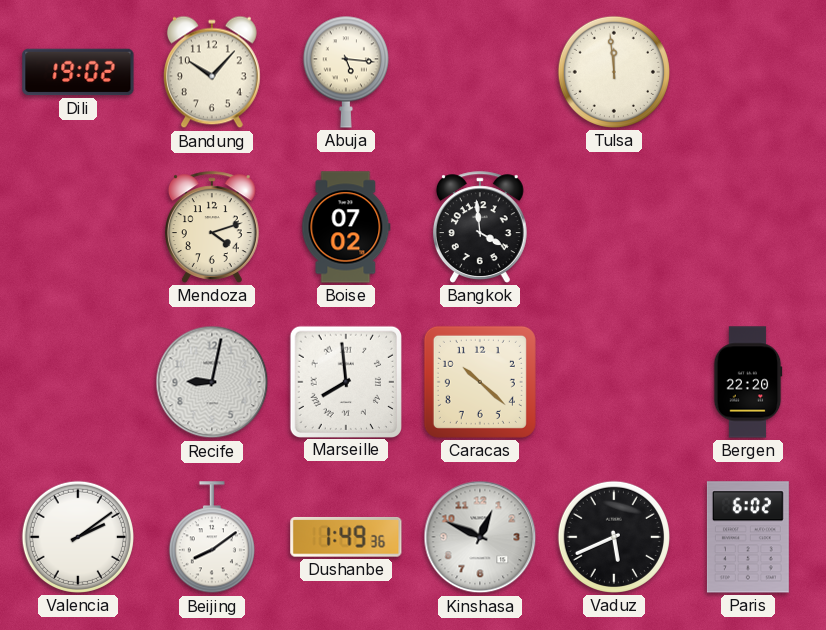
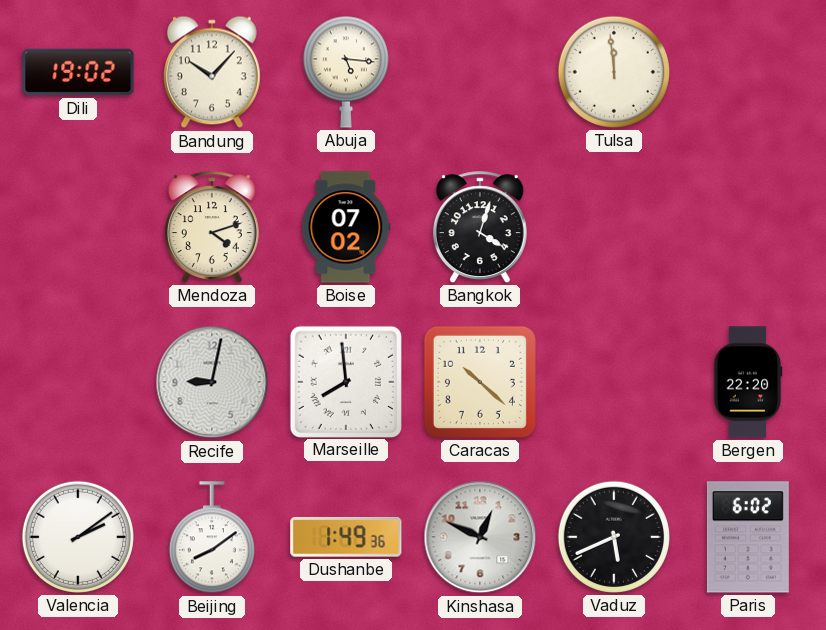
Bangkok: 3:59 -> 4:03
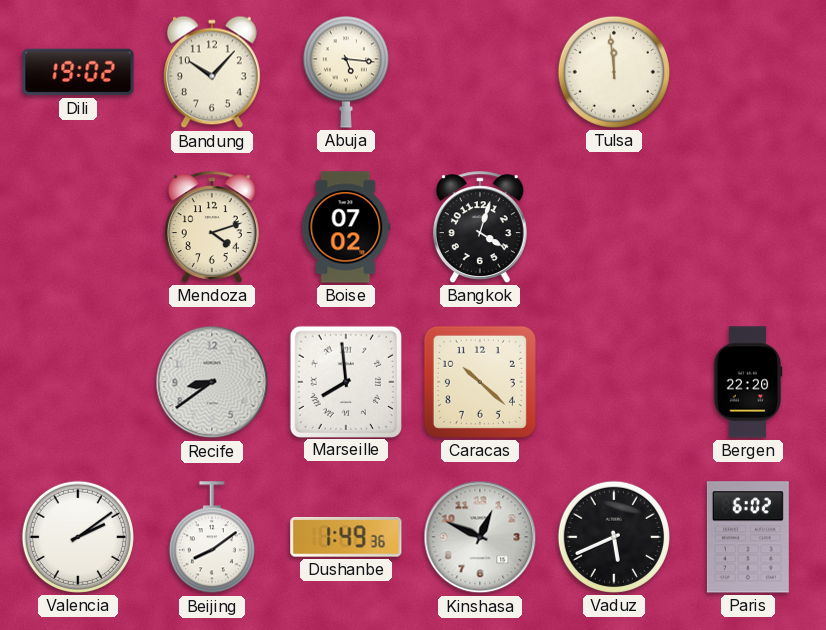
Recife: 9:02 -> 8:39
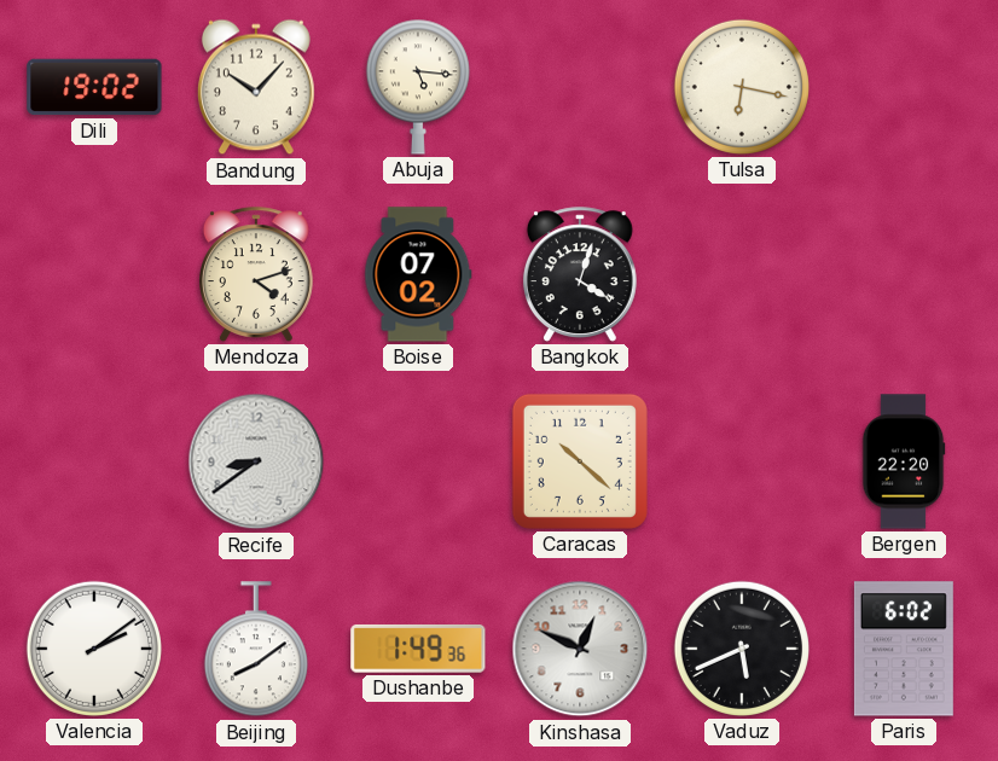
Tulsa: 11:59 -> 6:17
Marseille: 7:59 -> none
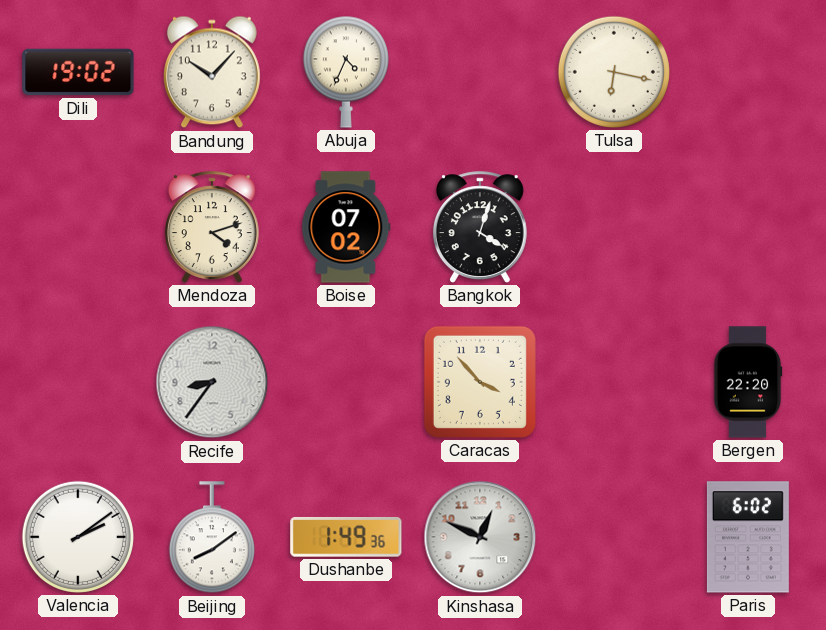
Abuja: 5:16 -> 4:34
Recife: 8:39 -> 8:36
Caracas: 10:22 -> 3:53
Vaduz: 5:41 -> none
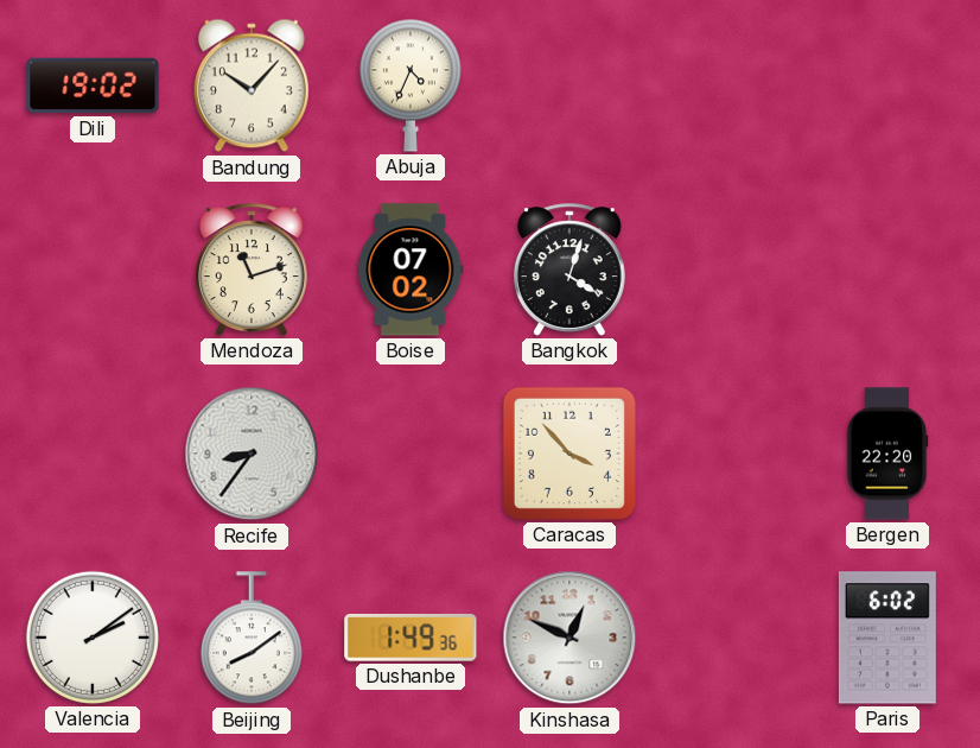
Tulsa: 6:17 -> none
Mendoza: 4:12 -> 11:12
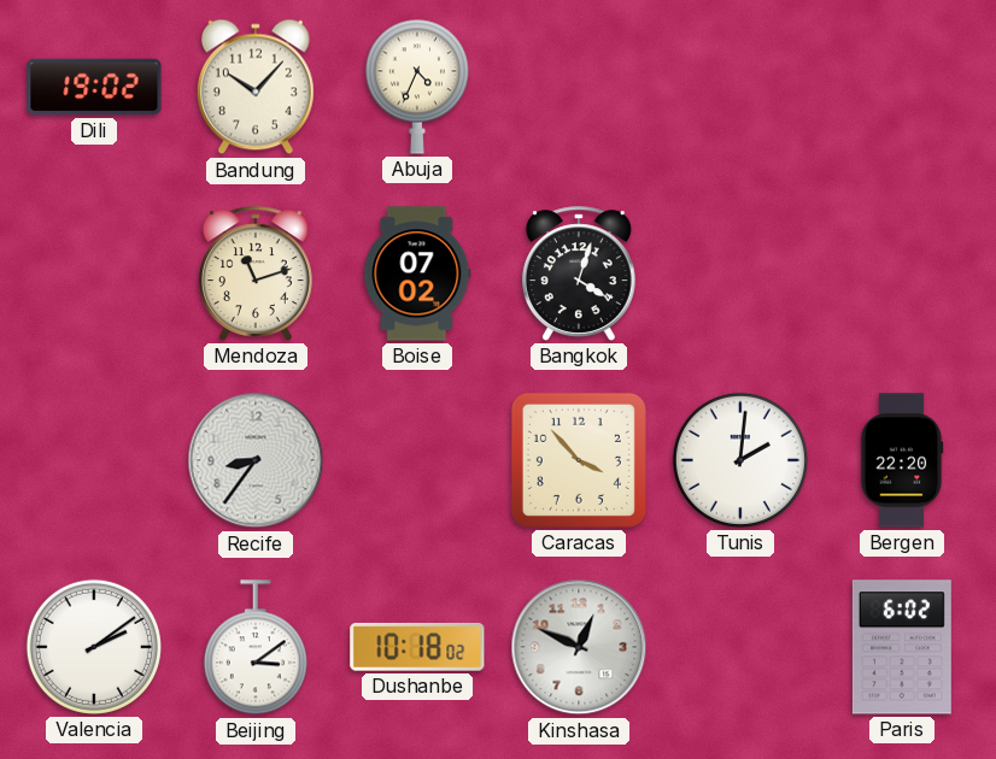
Tunis: none -> 2:01
Beijing: 8:09 -> 3:09
Dushanbe: 1:49 -> 10:18
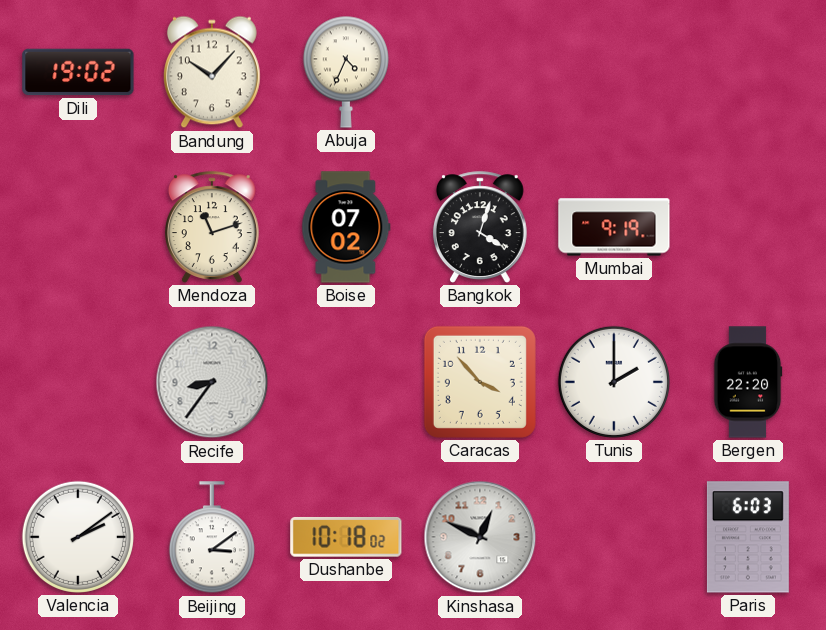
Mumbai: none -> 9:19
Tunis: 2:01 -> 2:00
Paris: 6:02 -> 6:03
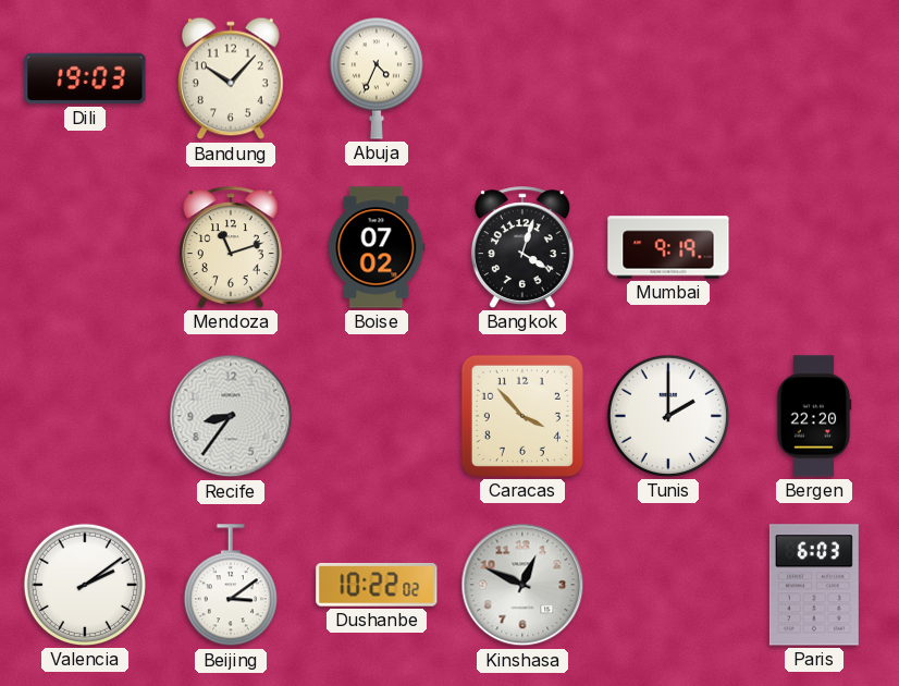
Dili: 19:02 -> 19:03
Dushanbe: 10:18 -> 10:22
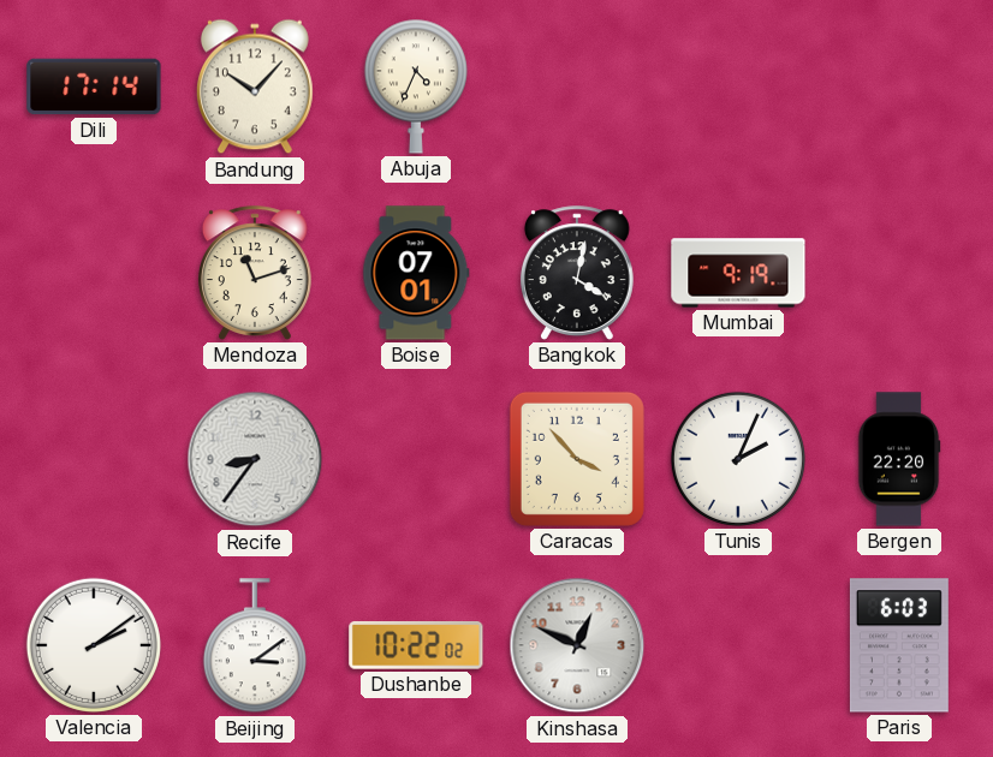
Dili: 19:03 -> 17:14
Boise: 07:02 -> 07:01
Bangkok: 4:03 -> 4:02
Tunis: 2:00 -> 2:04
